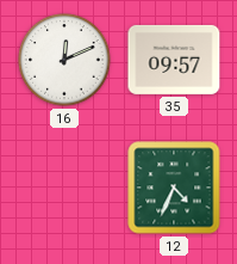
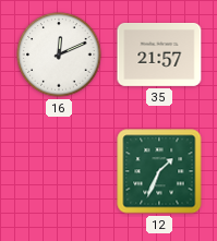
35: 09:57 -> 21:57
12: 4:34 -> 1:34
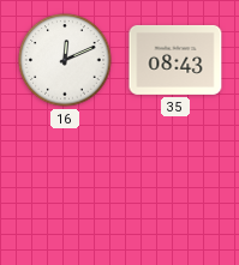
35: 21:57 -> 08:43
12: 1:34 -> none
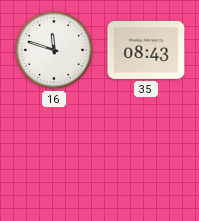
16: 12:11 -> 11:48
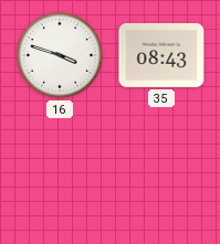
16: 11:48 -> 3:48
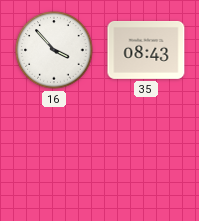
16: 3:48 -> 3:53
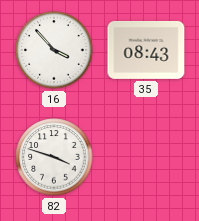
82: none -> 3:48
